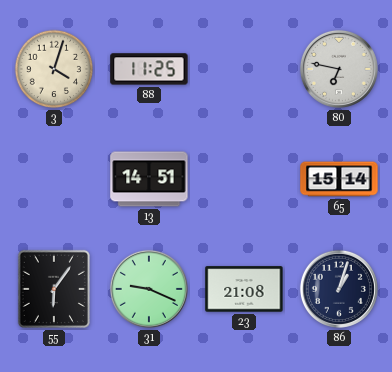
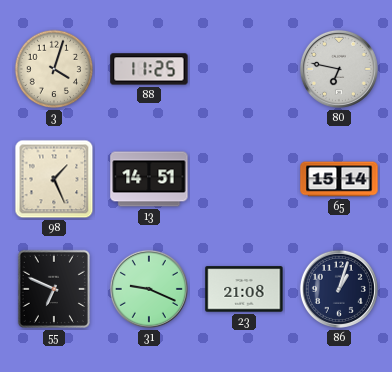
98: none -> 1:26
55: 6:06 -> 6:49
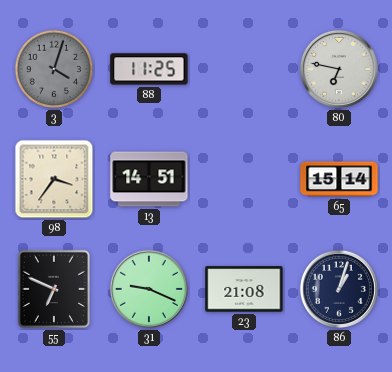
3 dial: cream -> grey
98: 1:26 -> 3:36
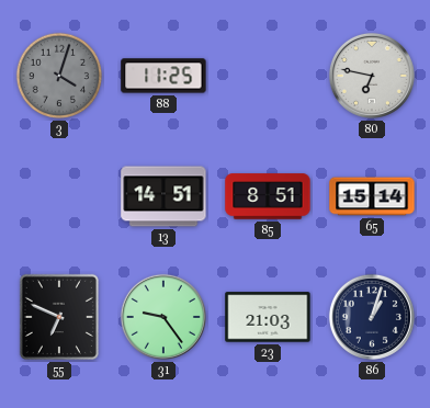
98: 3:36 -> none
85: none -> 8:51
31: 9:19 -> 9:24
23: 21:08 -> 21:03
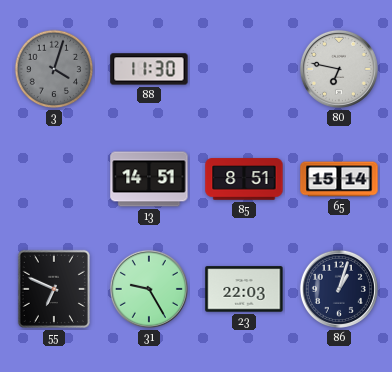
88: 11:25 -> 11:30
31: 9:24 -> 9:25
23: 21:03 -> 22:03
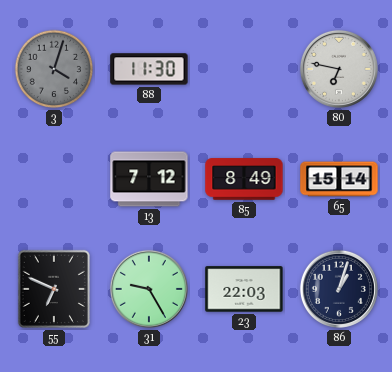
13: 14:51 -> 7:12
85: 8:51 -> 8:49
